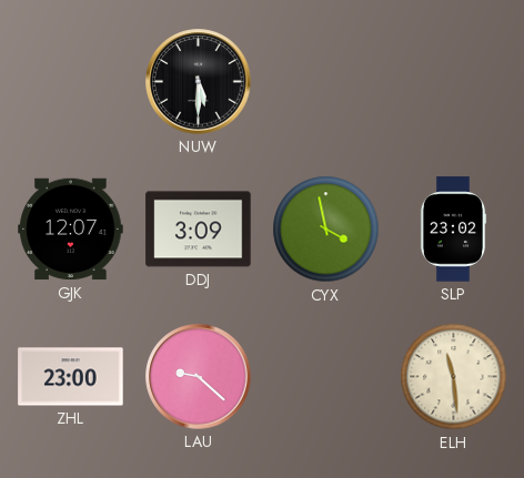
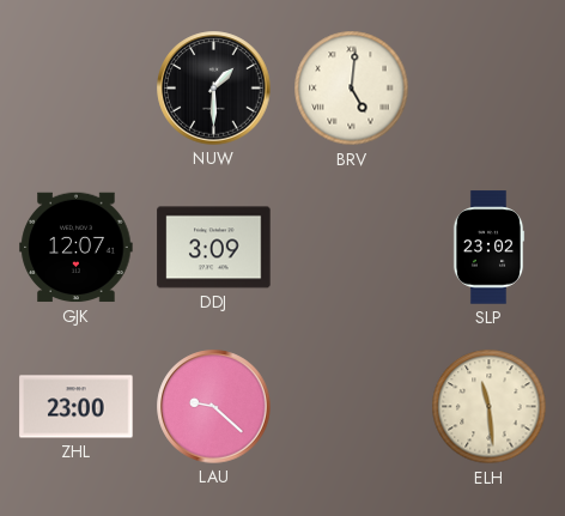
NUW: 5:30 -> 1:30
BRV: none -> 5:01
CYX: 3:58 -> none
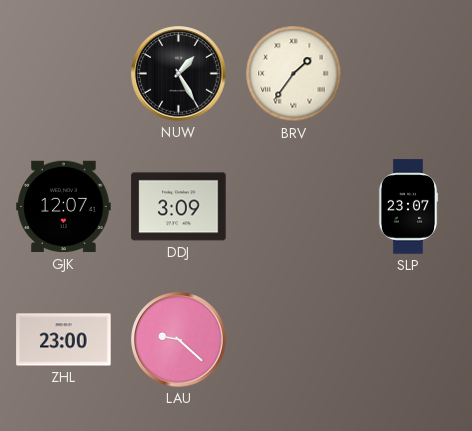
NUW: 1:30 -> 1:25
BRV: 5:01 -> 1:36
SLP: 23:02 -> 23:07
ELH: 11:29 -> none
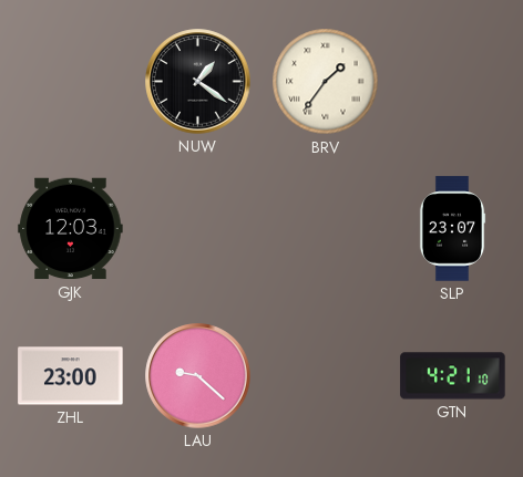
NUW: 1:25 -> 1:21
GJK: 12:07 -> 12:03
DDJ: 3:09 -> none
GTN: none -> 4:21
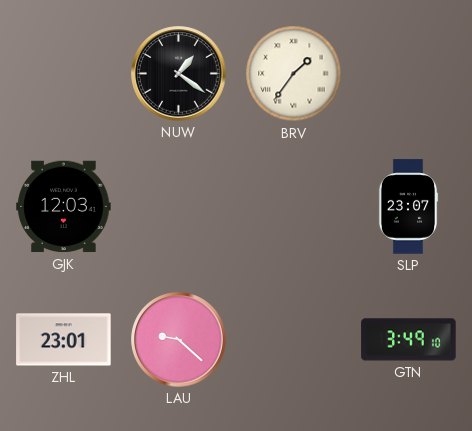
ZHL: 23:00 -> 23:01
GTN: 4:21 -> 3:49
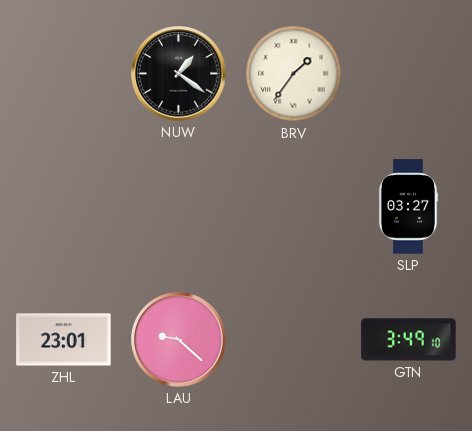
GJK: 12:03 -> none
SLP: 23:07 -> 03:27
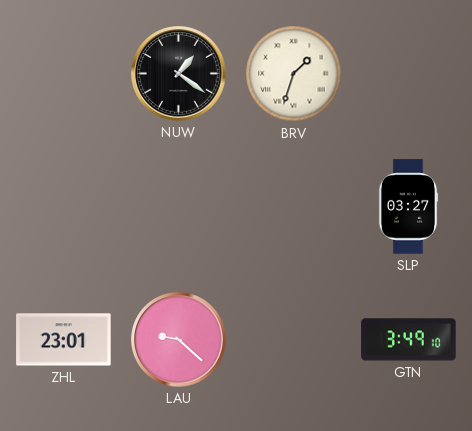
BRV: 1:36 -> 1:33
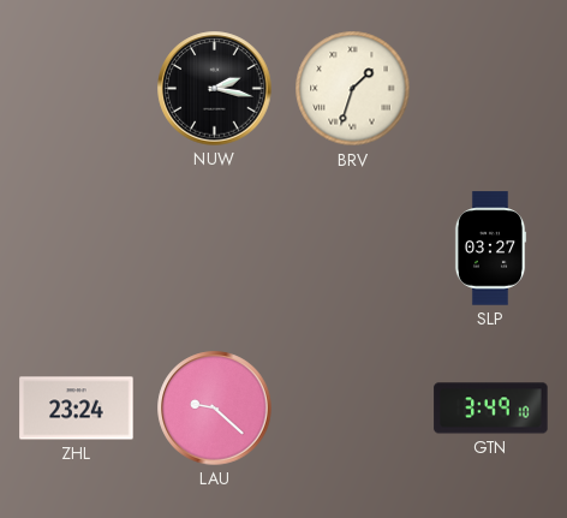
NUW: 1:21 -> 2:17
ZHL: 23:01 -> 23:24
